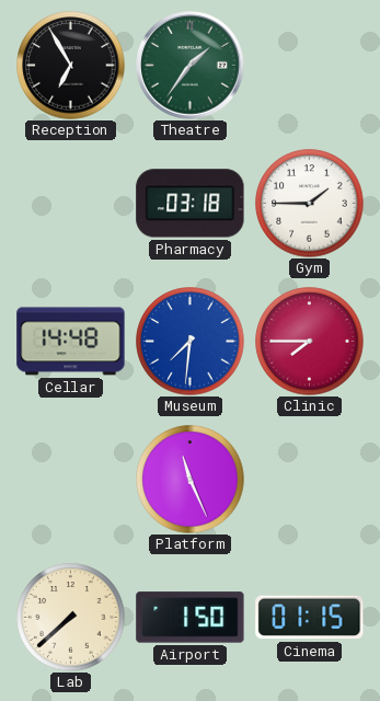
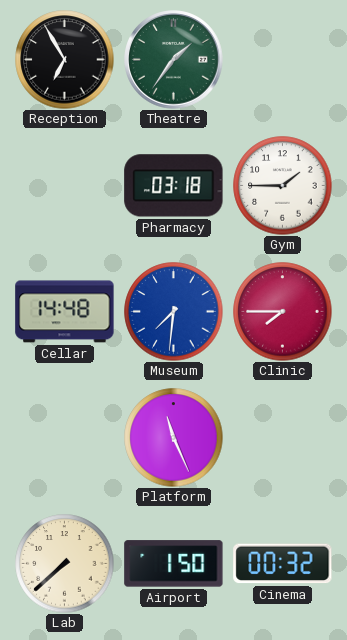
Cinema: 01:15 -> 00:32
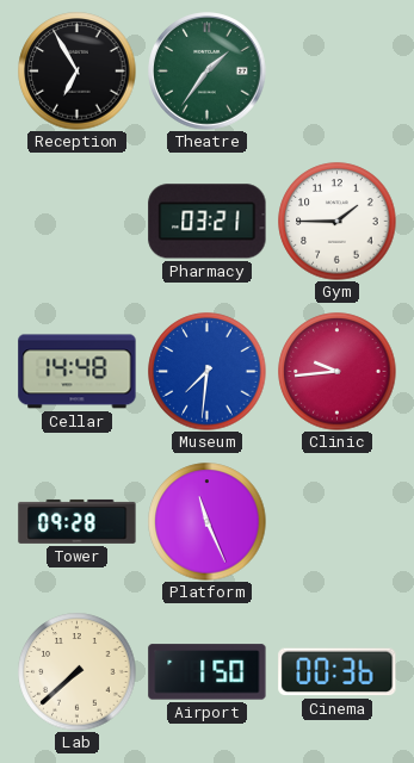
Pharmacy: 03:18 -> 03:21
Clinic: 7:45 -> 9:44
Tower: none -> 09:28
Cinema: 00:32 -> 00:36
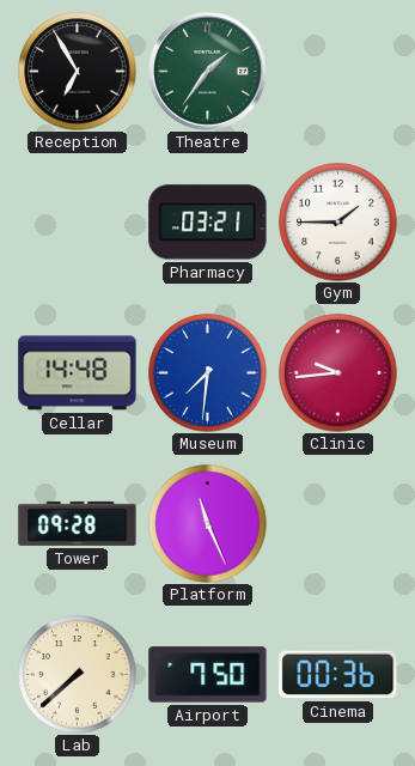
Airport: 1:50 -> 7:50
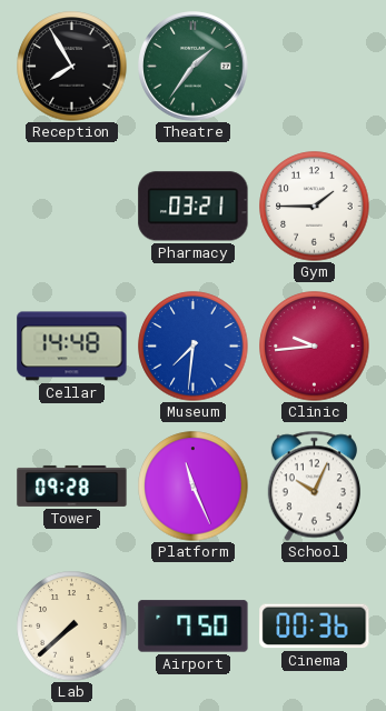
Reception: 6:55 -> 7:55
School: none -> 10:04
